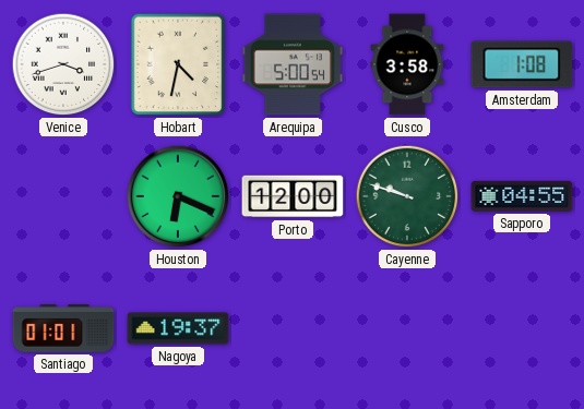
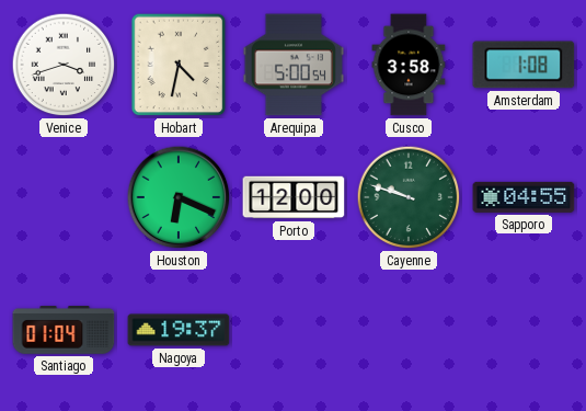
Santiago: 01:01 -> 01:04
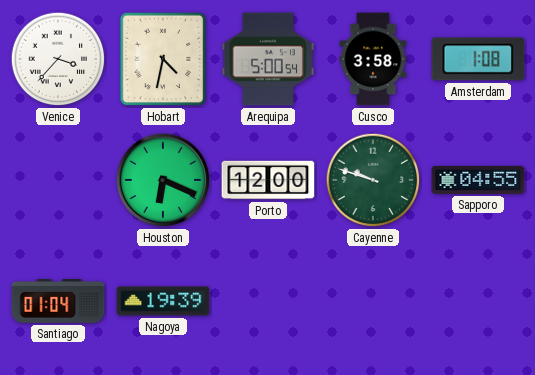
Venice: 3:42 -> 3:37
Nagoya: 19:37 -> 19:39
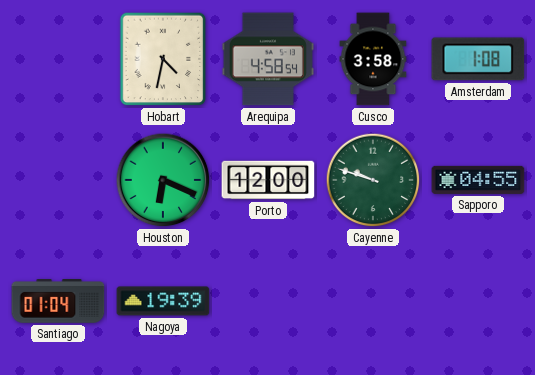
Venice: 3:37 -> none
Arequipa: 5:00 -> 4:58
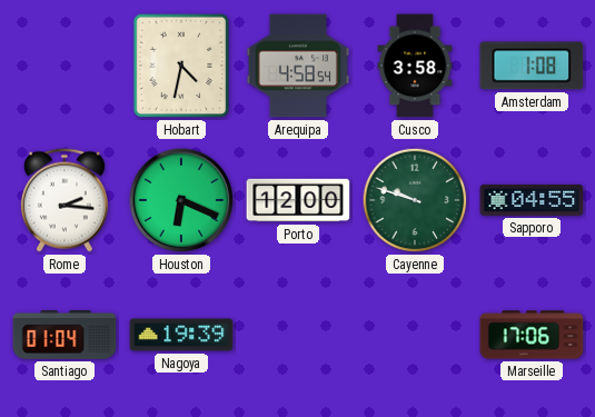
Rome: none -> 2:16
Marseille: none -> 17:06
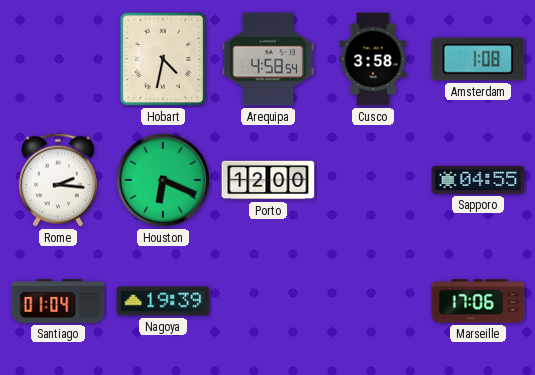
Cayenne: 9:48 -> none
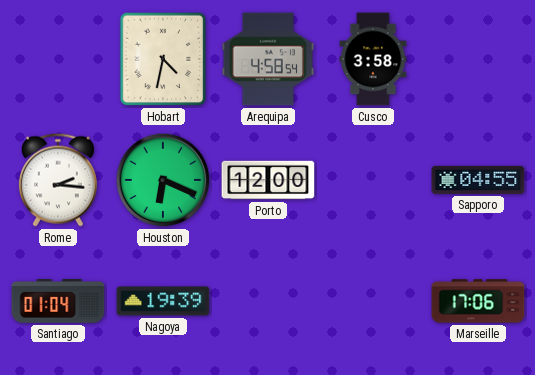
Amsterdam: 1:08 -> none
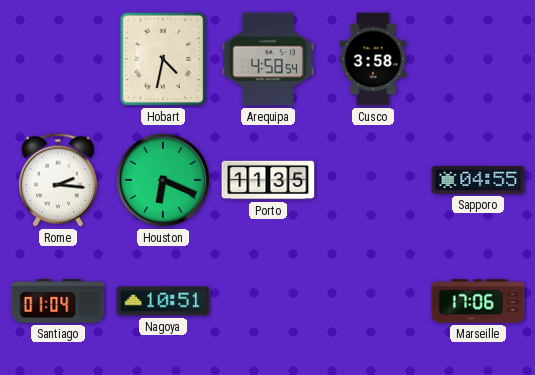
Porto: 12:00 -> 11:35
Nagoya: 19:39 -> 10:51
